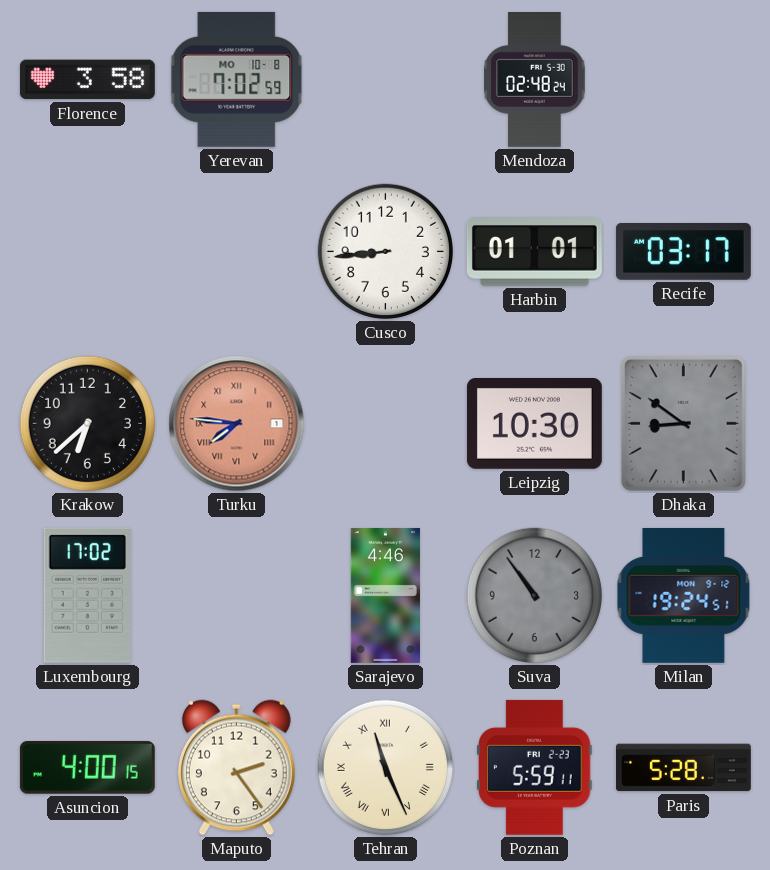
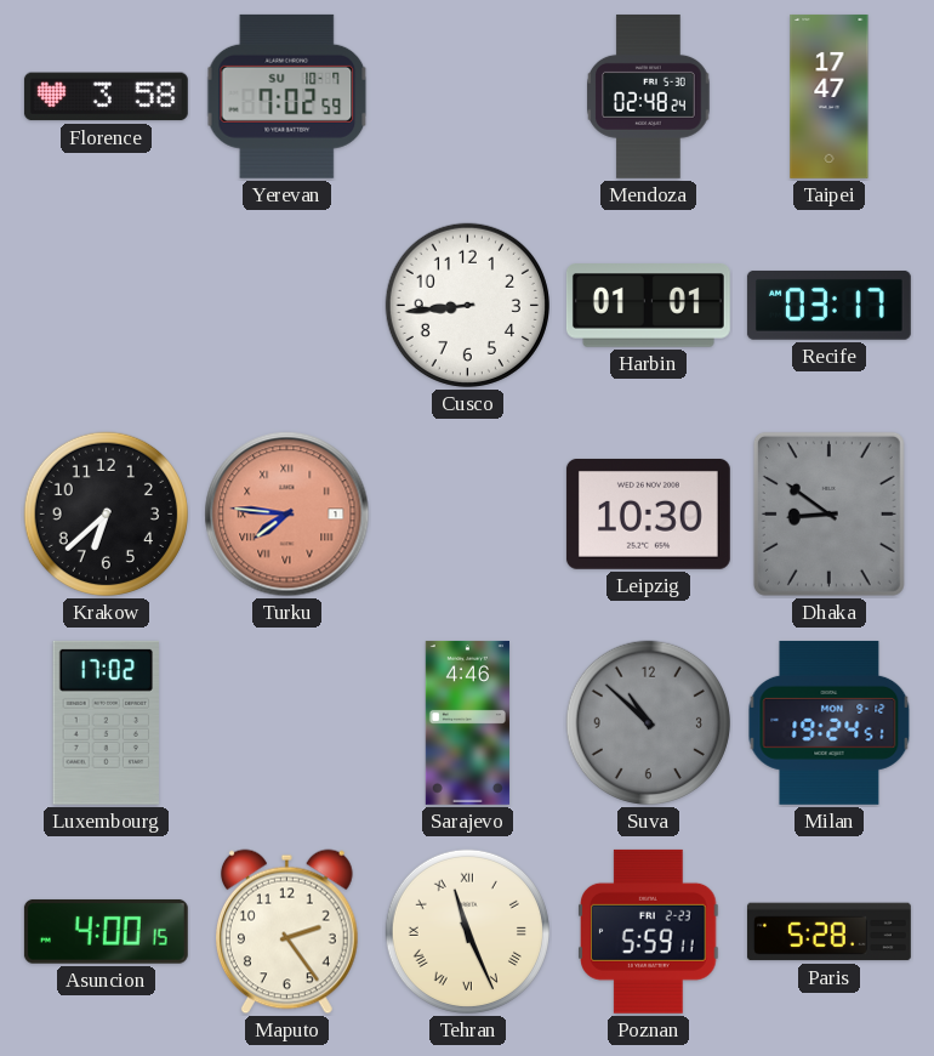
Yerevan date: MO 10-8 -> SU 10-7
Taipei: none -> 17:47
Suva: 10:54 -> 10:52
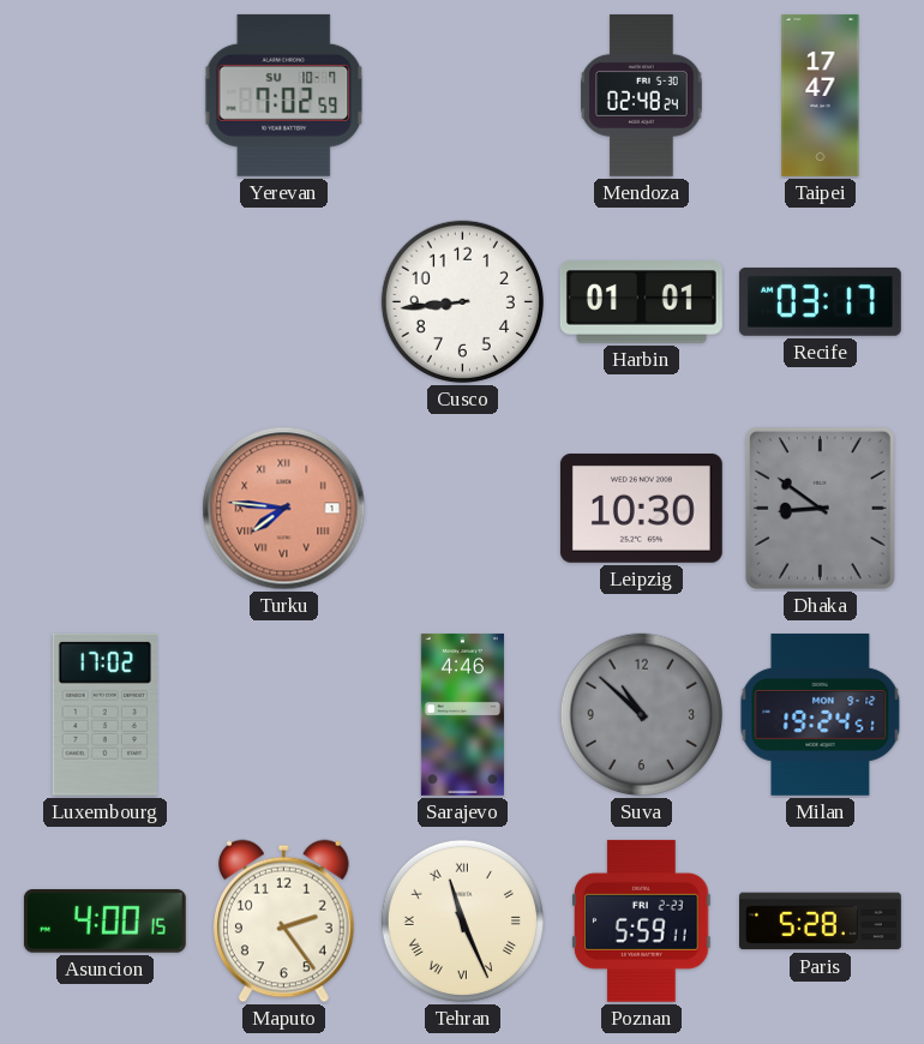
Florence: 3:58 -> none
Krakow: 6:38 -> none
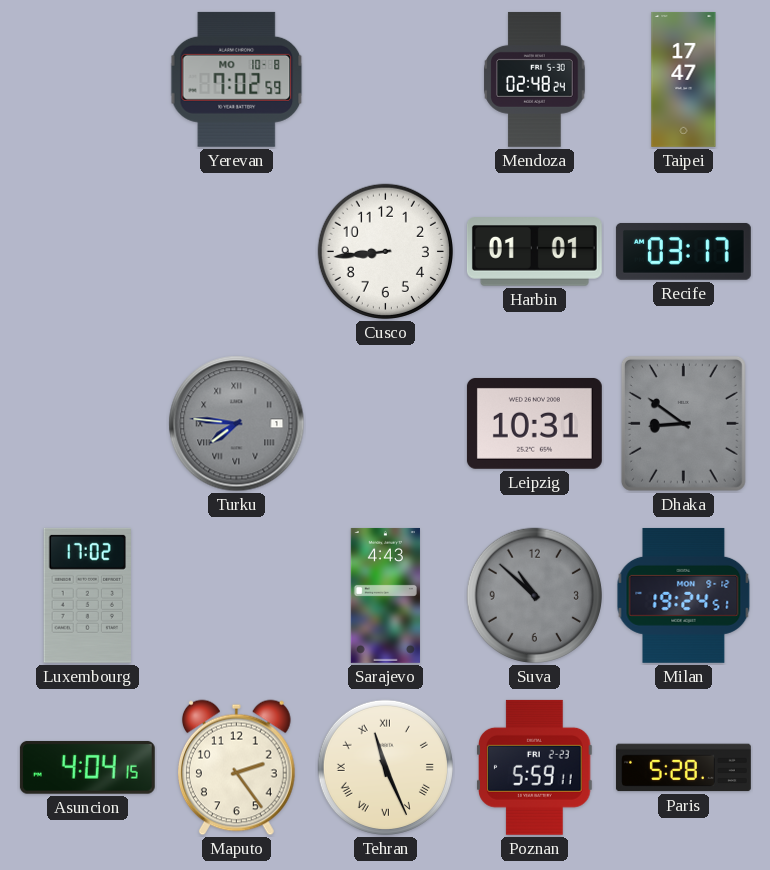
Yerevan date: SU 10-7 -> MO 10-8
Turku dial: salmon -> grey
Leipzig: 10:30 -> 10:31
Sarajevo: 4:46 -> 4:43
Asuncion: 4:00 -> 4:04
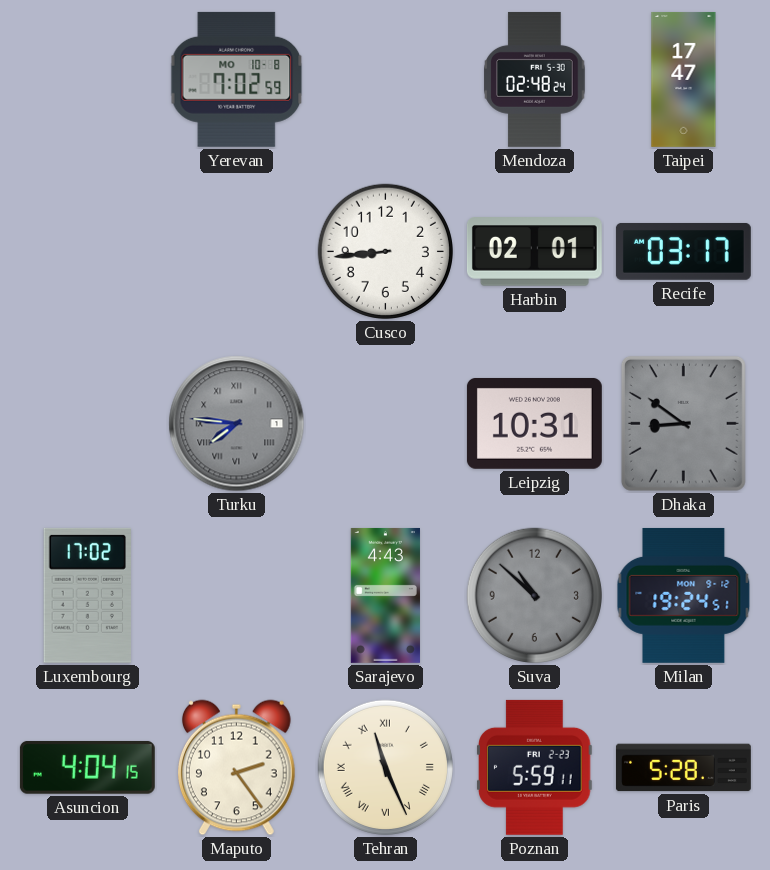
Harbin: 01:01 -> 02:01
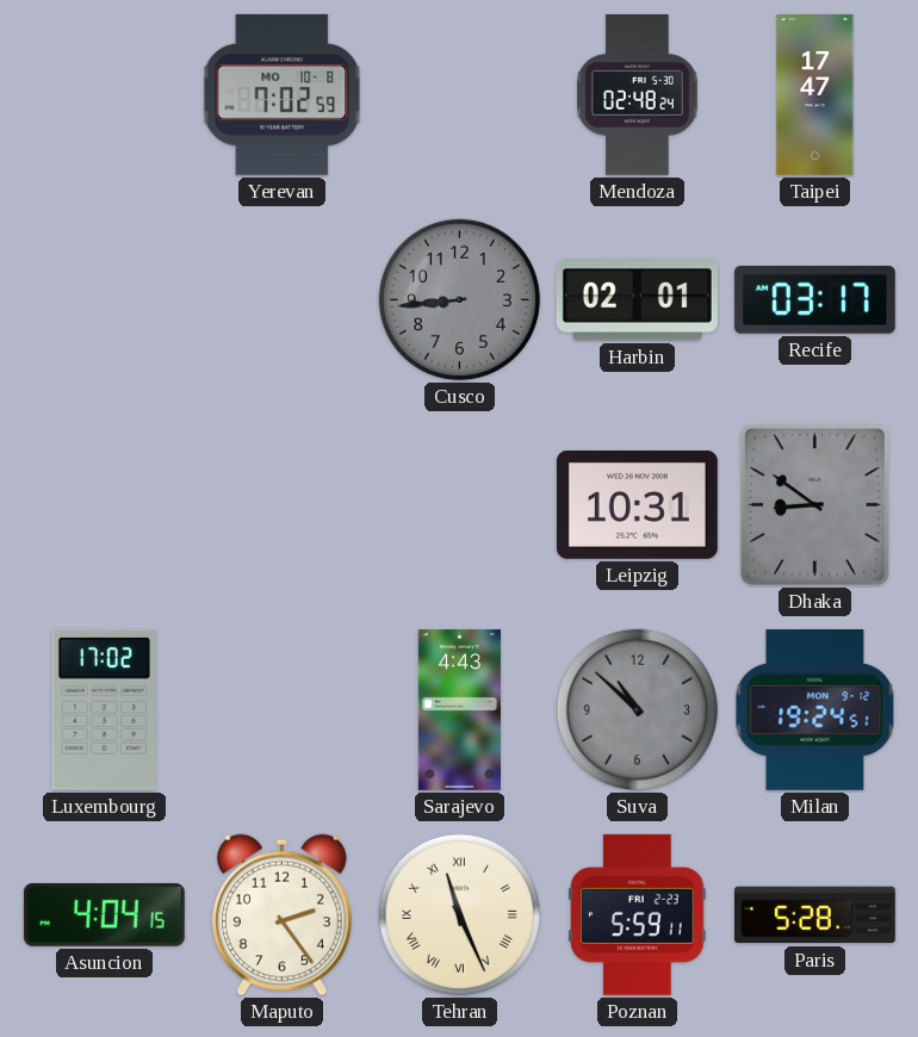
Cusco dial: white -> grey
Turku: 7:46 -> none
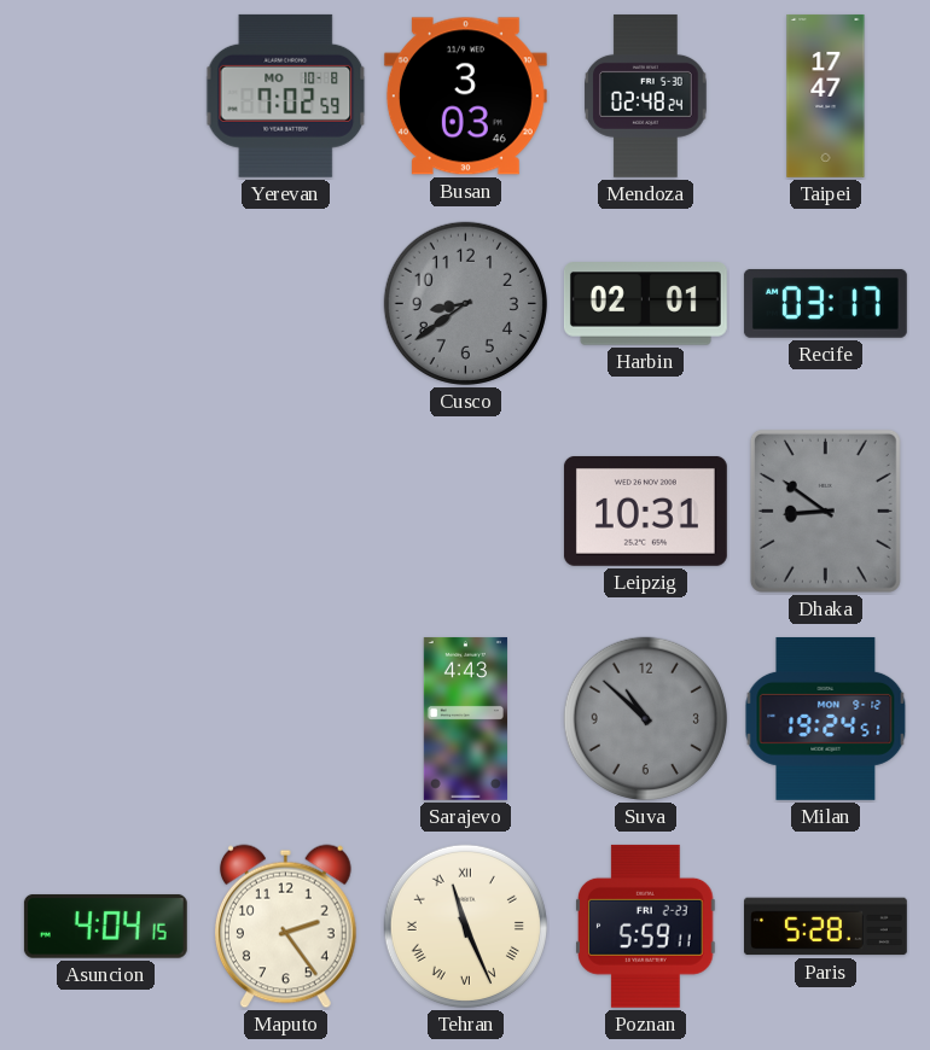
Busan: none -> 3:03
Cusco: 8:44 -> 8:39
Luxembourg: 17:02 -> none
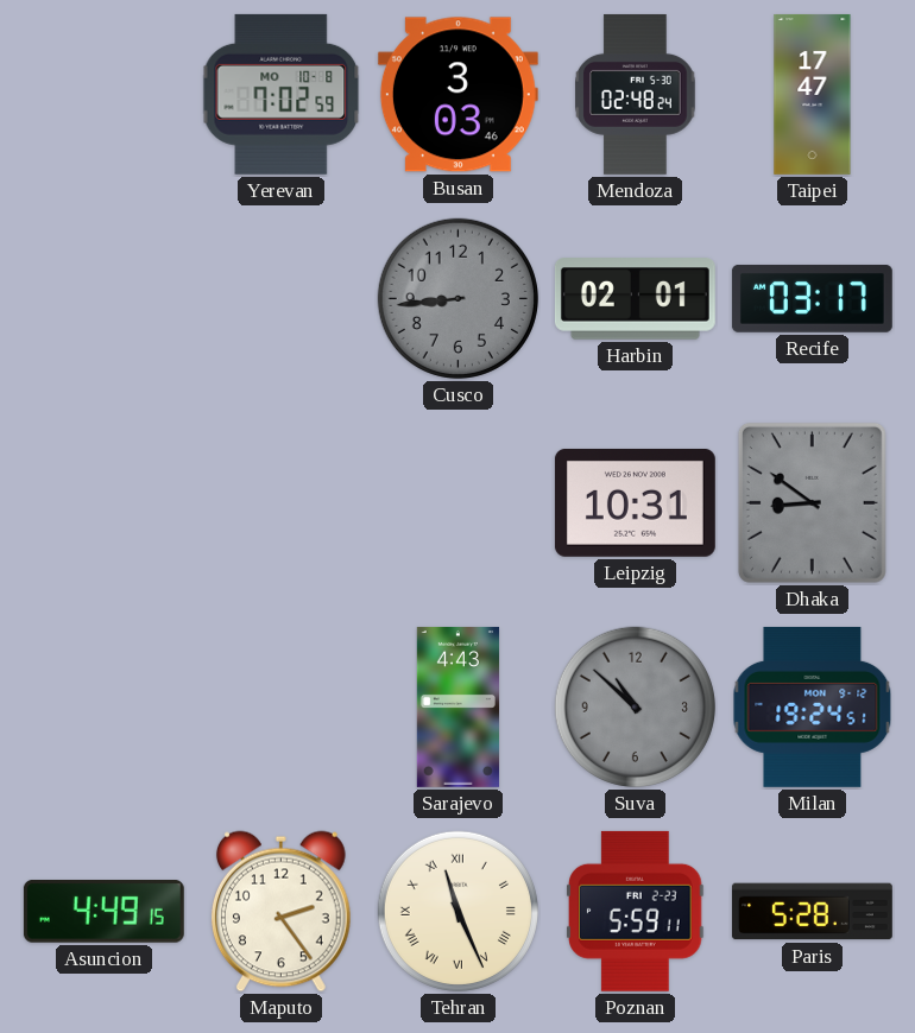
Cusco: 8:39 -> 8:44
Asuncion: 4:04 -> 4:49
